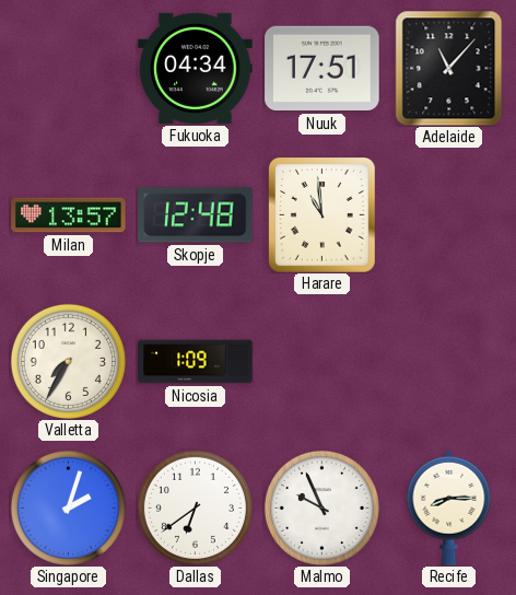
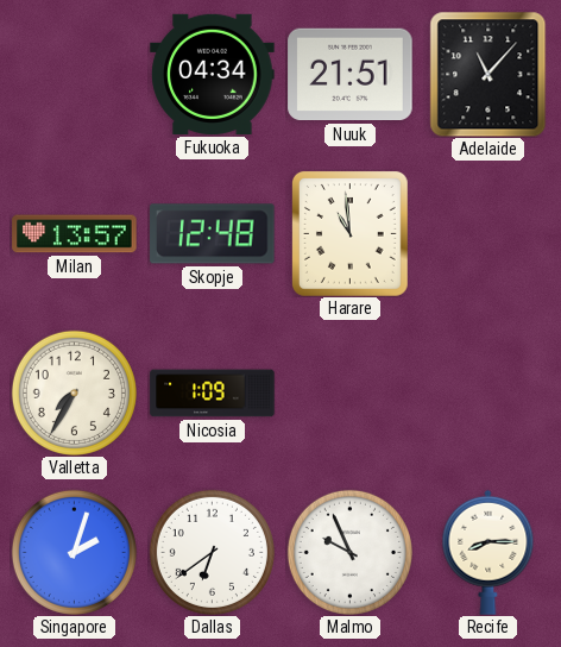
Nuuk: 17:51 -> 21:51
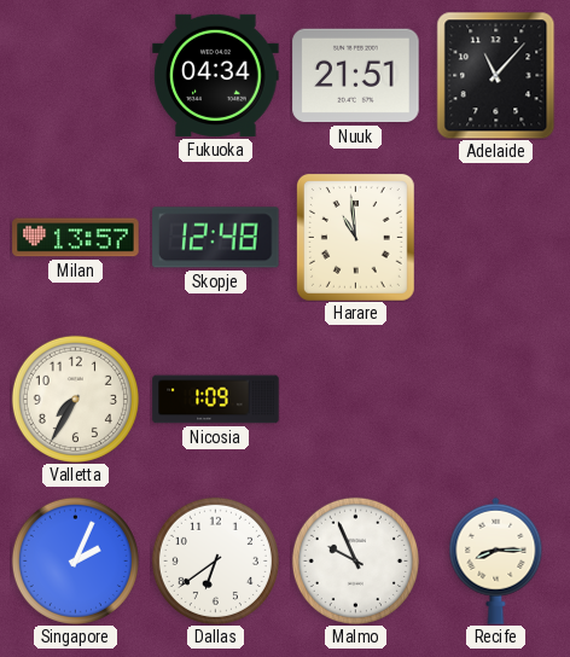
Singapore: 2:03 -> 2:04
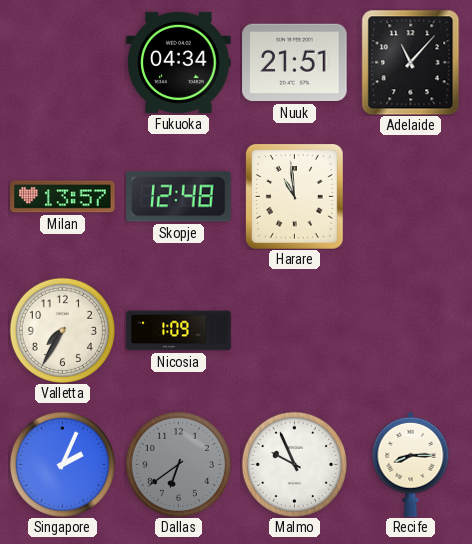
Dallas dial: white -> grey
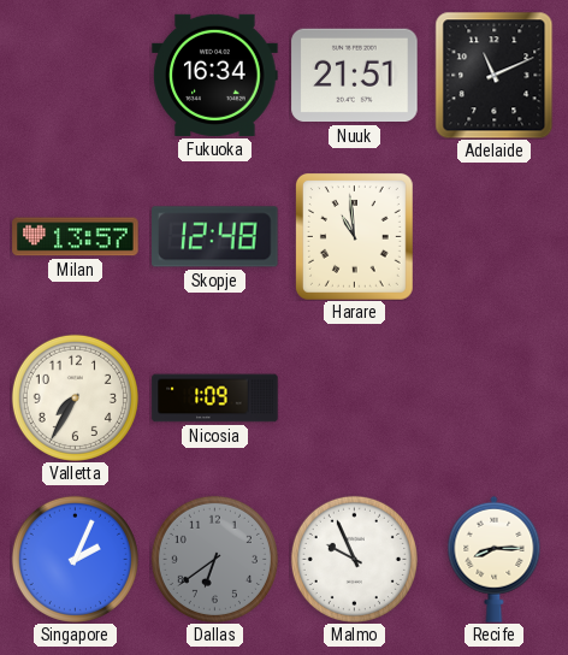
Fukuoka: 04:34 -> 16:34
Adelaide: 11:07 -> 11:11
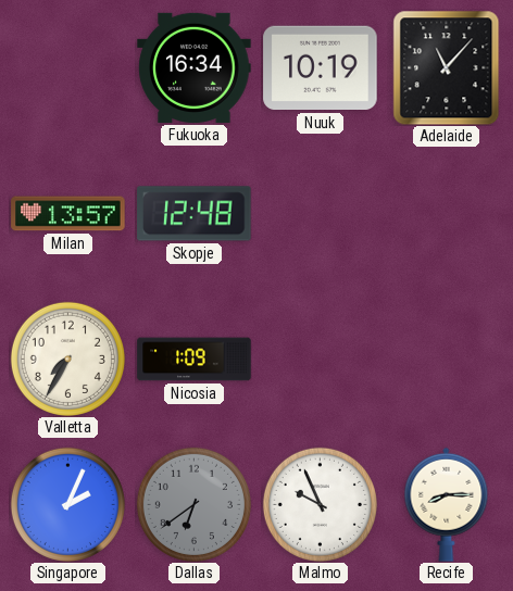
Nuuk: 21:51 -> 10:19
Adelaide: 11:11 -> 11:07
Harare: 10:59 -> none
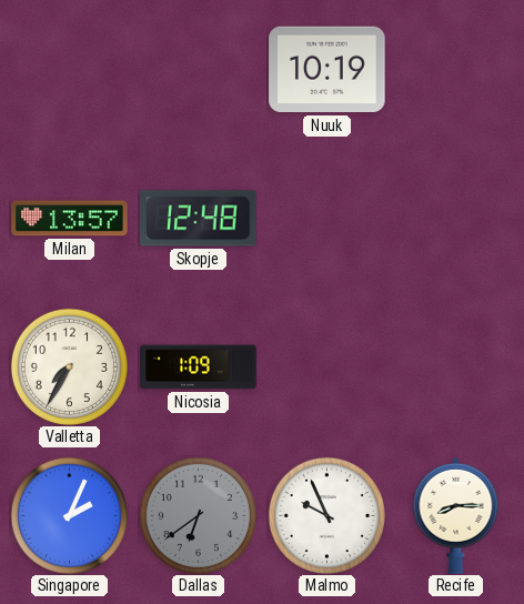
Fukuoka: 16:34 -> none
Adelaide: 11:07 -> none
